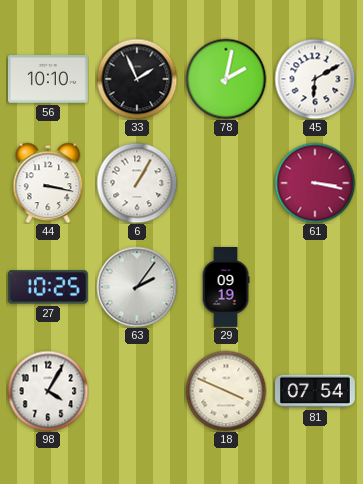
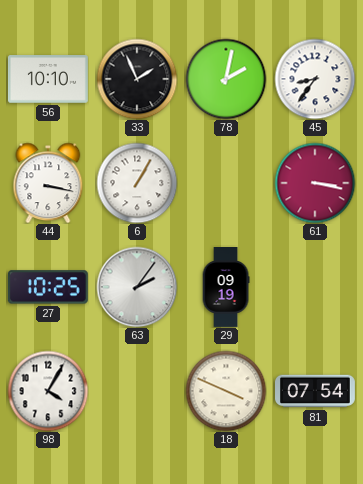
45: 6:10 -> 8:36
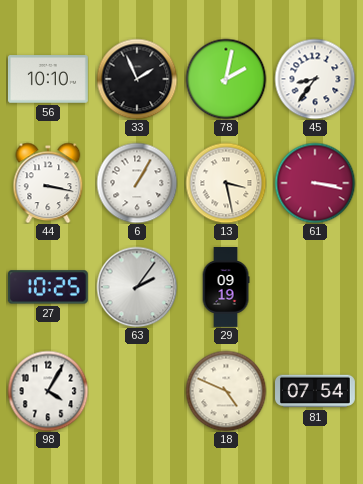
13: none -> 3:28
18: 3:49 -> 4:49
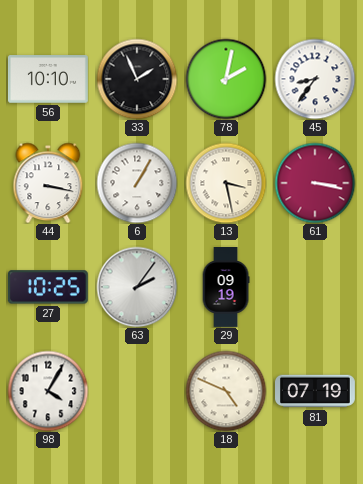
81: 07:54 -> 07:19
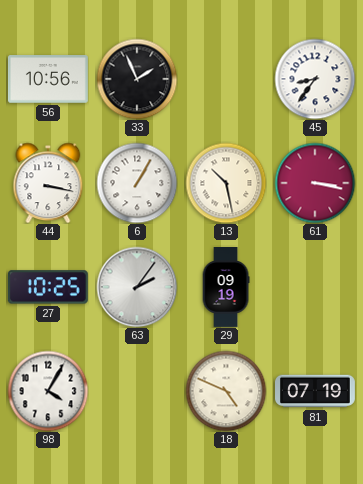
56: 10:10 -> 10:56
78: 2:02 -> none
13: 3:28 -> 10:28
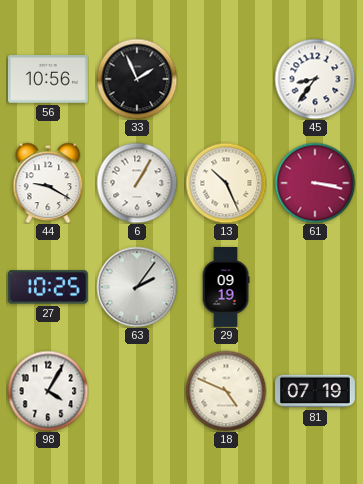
44: 3:17 -> 9:20
13: 10:28 -> 10:26
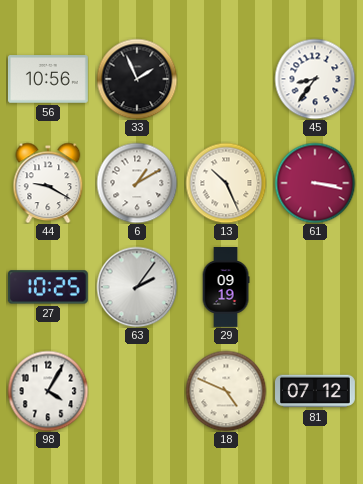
6: 1:05 -> 1:10
81: 07:19 -> 07:12
